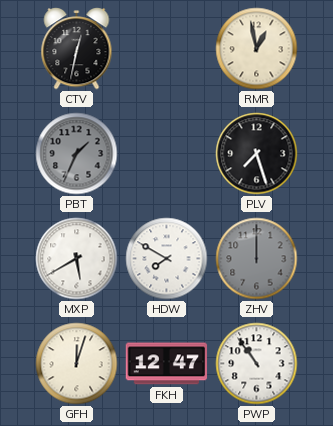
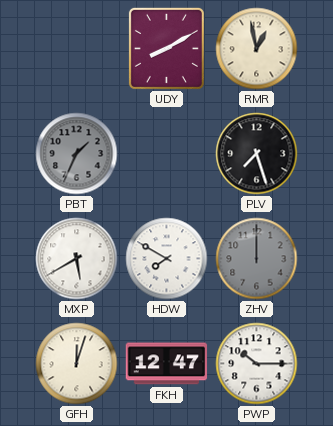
CTV: 12:32 -> none
UDY: none -> 8:10
PWP: 10:54 -> 10:15
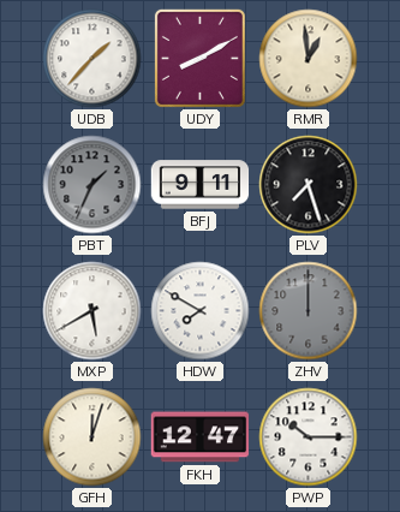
UDB: none -> 1:37
RMR: 12:58 -> 12:59
BFJ: none -> 9:11
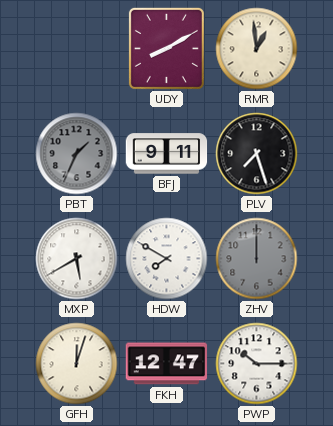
UDB: 1:37 -> none
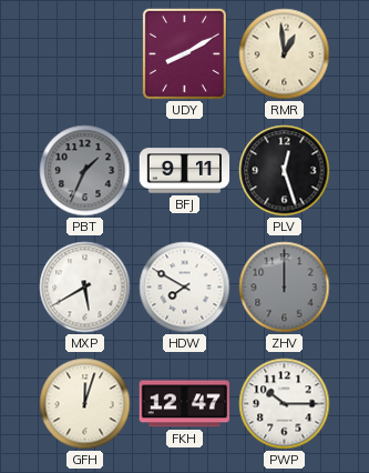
PLV: 7:27 -> 12:27
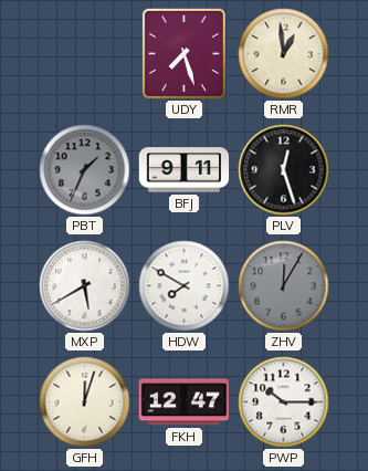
UDY: 8:10 -> 7:27
ZHV: 12:00 -> 12:05
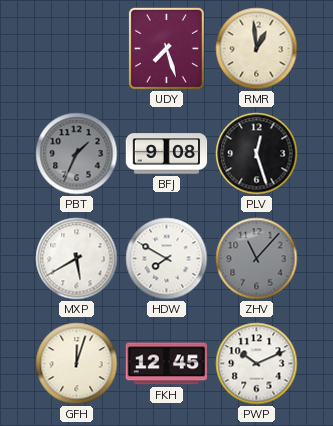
BFJ: 9:11 -> 9:08
ZHV: 12:05 -> 11:07
FKH: 12:47 -> 12:45
PWP: 10:15 -> 10:11
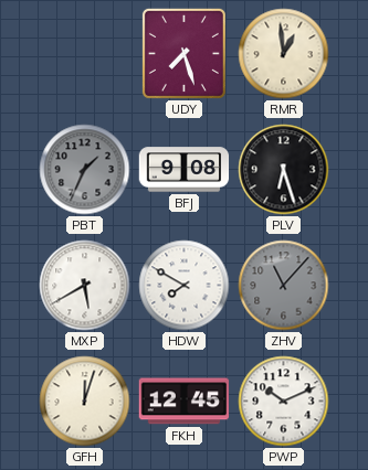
PLV: 12:27 -> 6:27
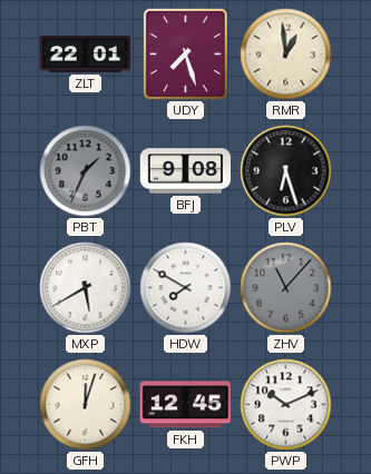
ZLT: none -> 22:01
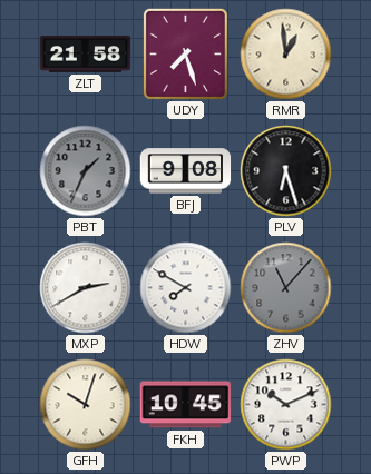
ZLT: 22:01 -> 21:58
MXP: 5:40 -> 2:40
GFH: 12:03 -> 10:03
FKH: 12:45 -> 10:45
